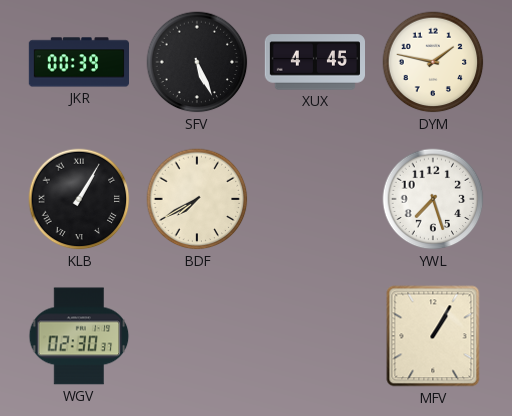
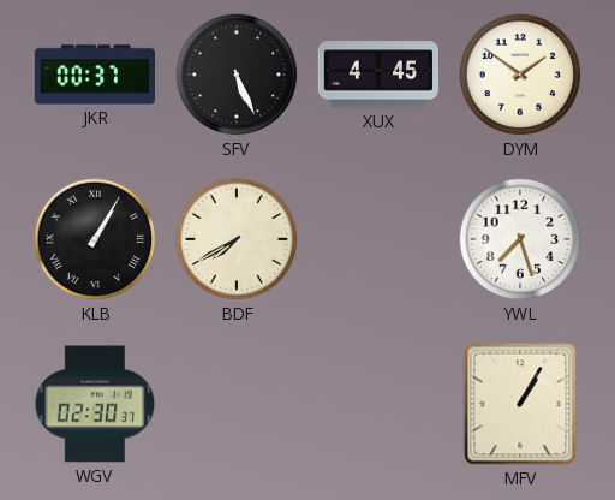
JKR: 00:39 -> 00:37
DYM: 1:47 -> 1:51
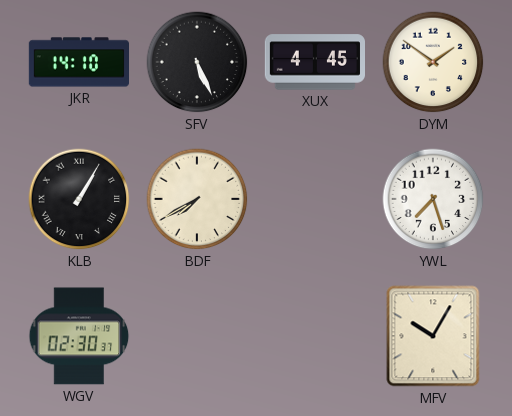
JKR: 00:37 -> 14:10
MFV: 1:05 -> 10:05
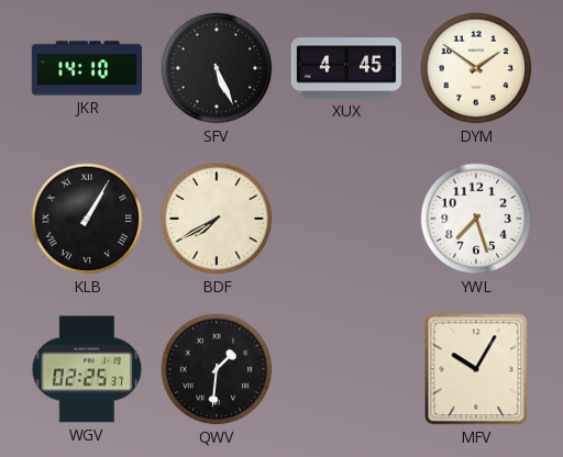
WGV: 02:30 -> 02:25
QWV: none -> 1:31
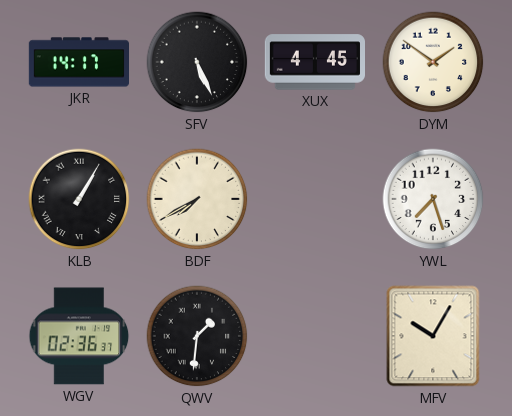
JKR: 14:10 -> 14:17
WGV: 02:25 -> 02:36
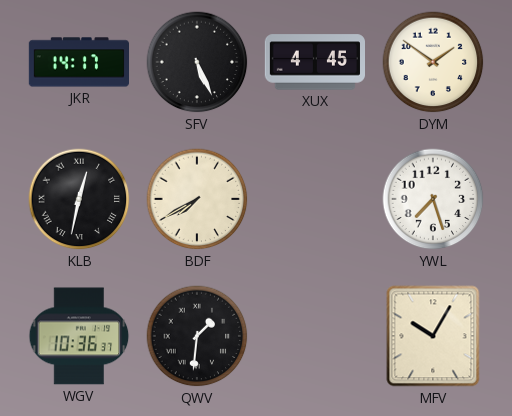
KLB: 1:05 -> 12:32
WGV: 02:36 -> 10:36
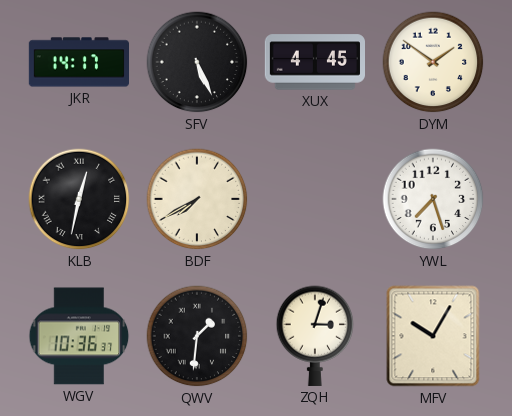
ZQH: none -> 3:03
